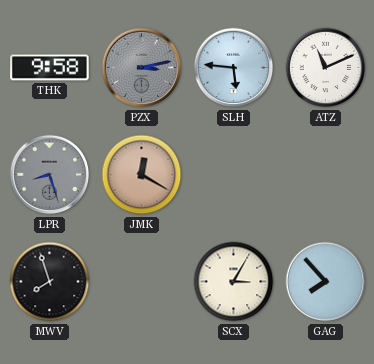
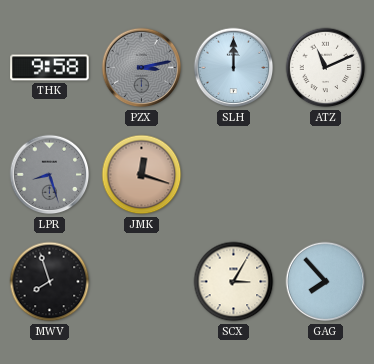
SLH: 5:46 -> 12:00
JMK: 12:20 -> 12:18
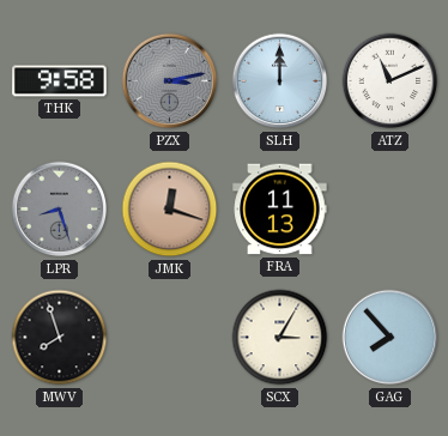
FRA: none -> 11:13
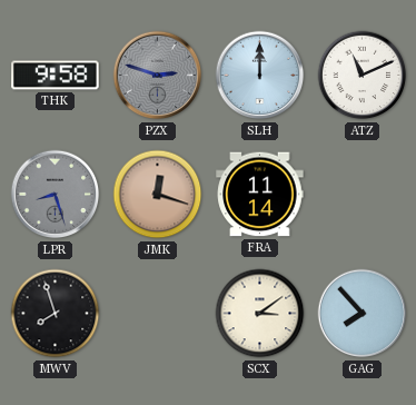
PZX: 3:13 -> 2:48
FRA: 11:13 -> 11:14
SCX: 3:05 -> 3:09
